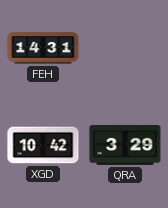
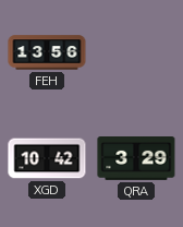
FEH: 14:31 -> 13:56
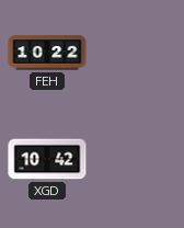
FEH: 13:56 -> 10:22
QRA: 3:29 -> none
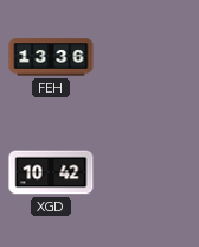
FEH: 10:22 -> 13:36
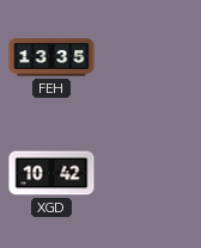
FEH: 13:36 -> 13:35
